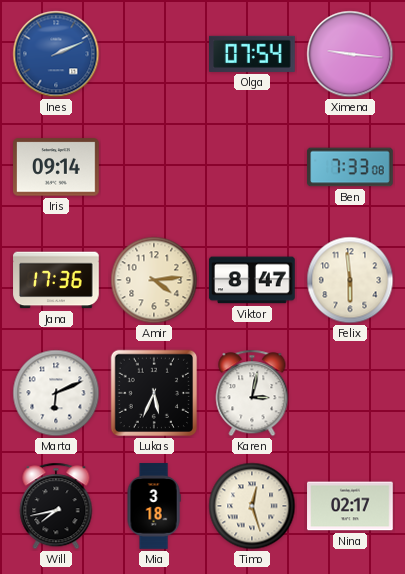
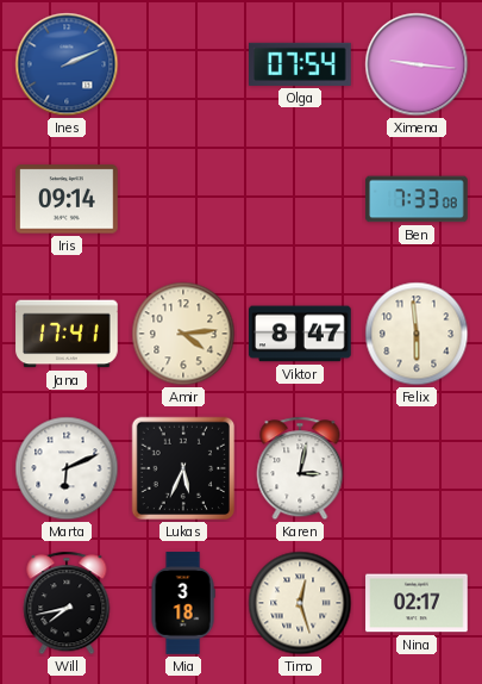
Jana: 17:36 -> 17:41
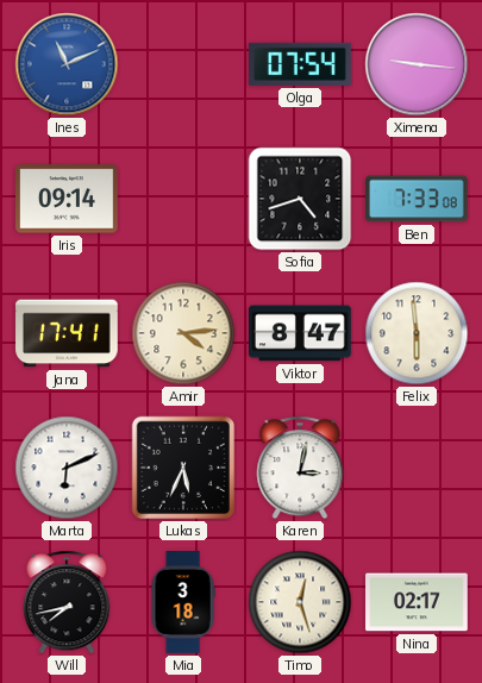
Ines: 2:11 -> 11:11
Sofia: none -> 4:42
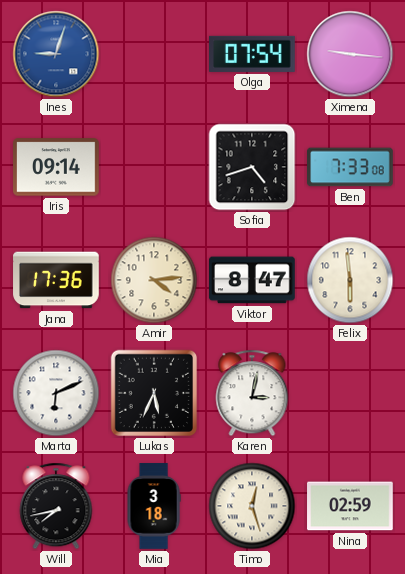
Ines: 11:11 -> 9:03
Jana: 17:41 -> 17:36
Nina: 02:17 -> 02:59
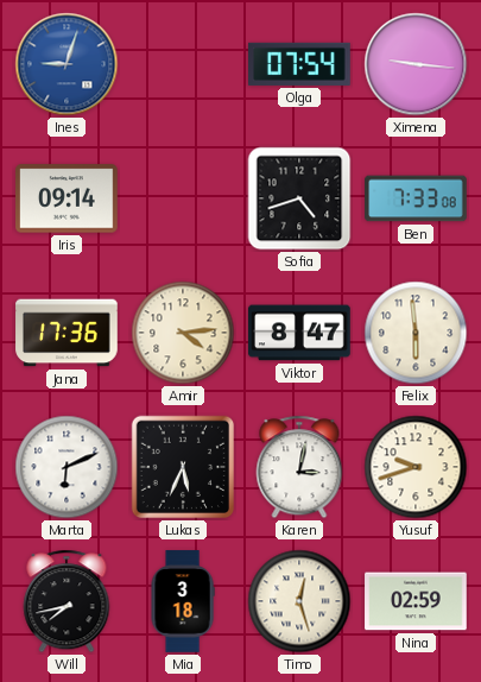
Yusuf: none -> 9:42
